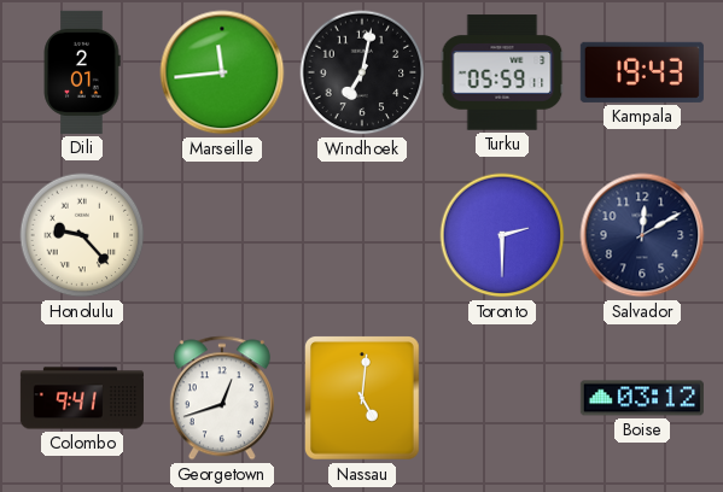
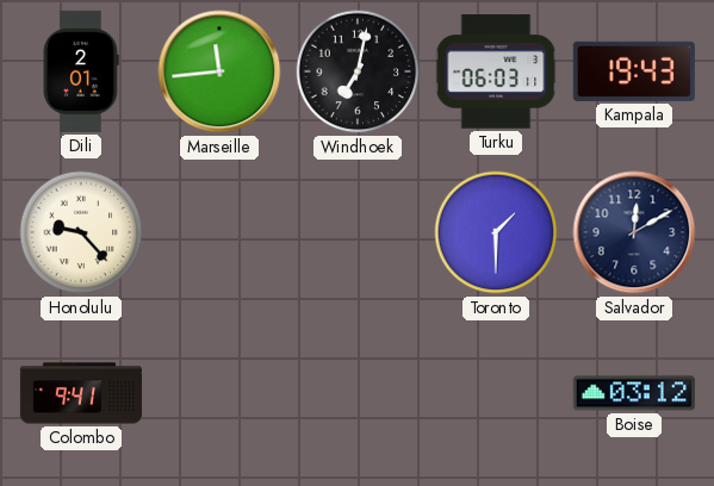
Turku: 05:59 -> 06:03
Toronto: 2:30 -> 1:30
Georgetown: 12:42 -> none
Nassau: 5:01 -> none
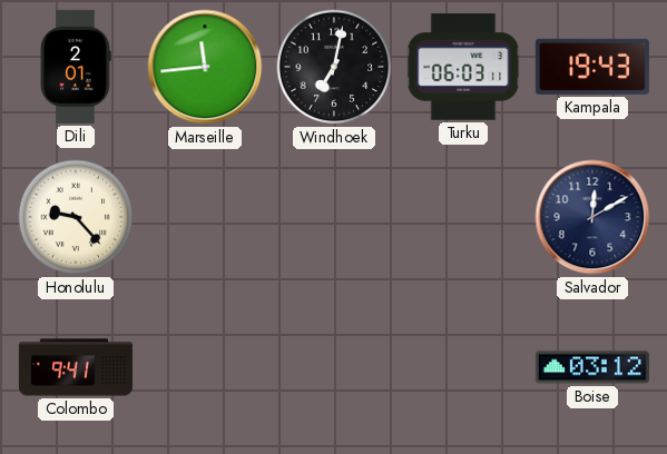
Toronto: 1:30 -> none
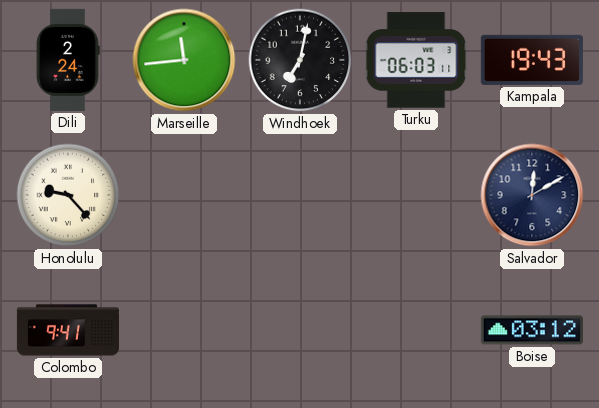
Dili: 2:01 -> 2:24
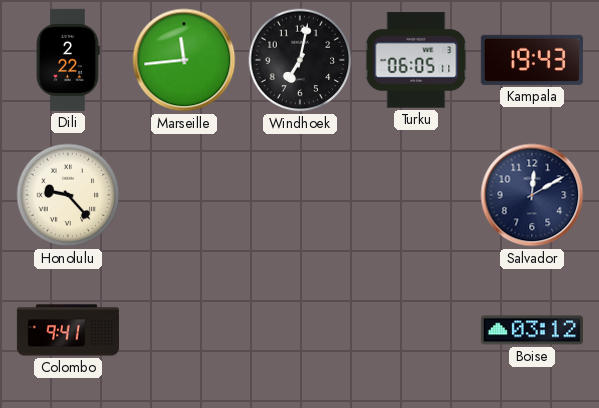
Dili: 2:24 -> 2:22
Turku: 06:03 -> 06:05
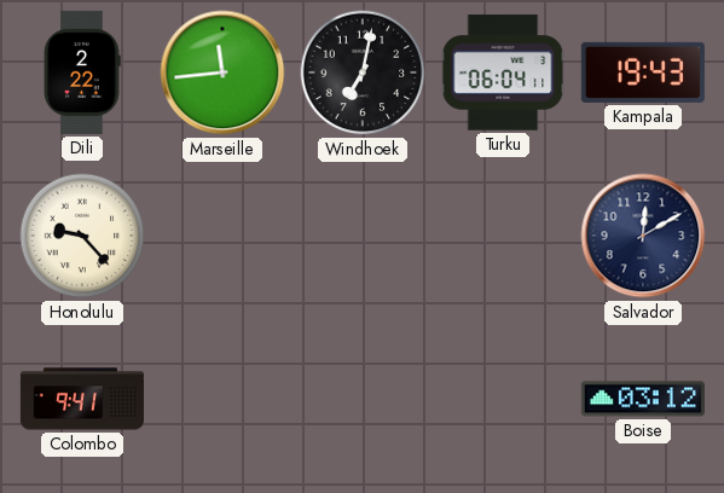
Turku: 06:05 -> 06:04
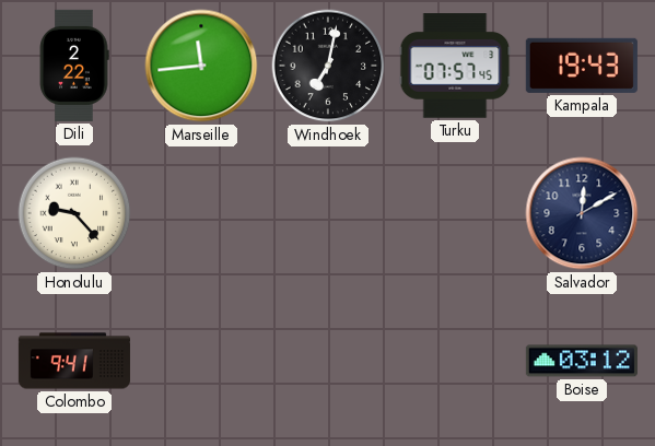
Turku: 06:04 -> 07:57
